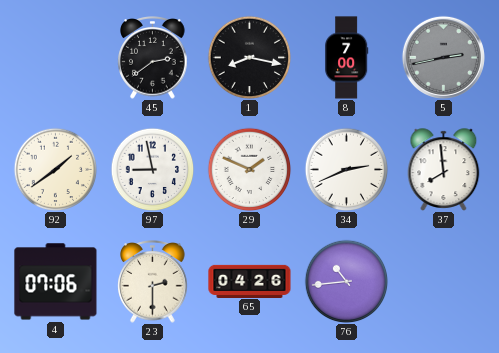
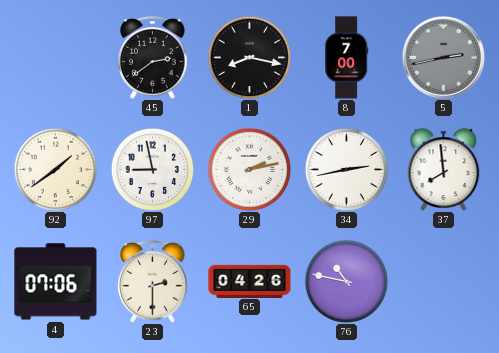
29: 1:49 -> 2:13
34: 2:41 -> 2:43
76: 10:44 -> 10:47
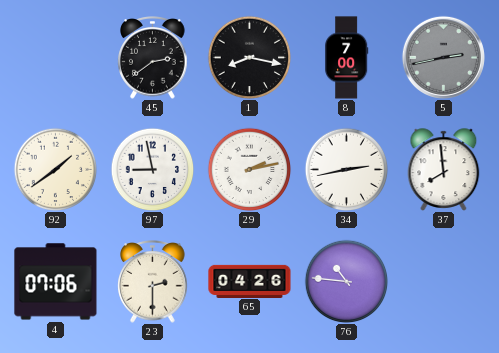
76: 10:47 -> 10:46
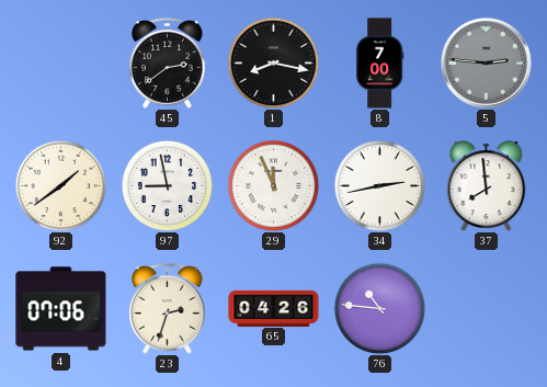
5: 2:43 -> 2:46
29: 2:13 -> 11:56
23: 2:30 -> 2:33
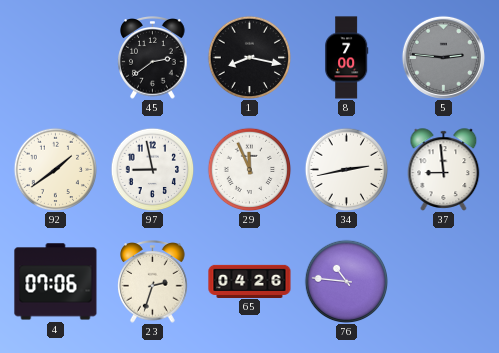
37: 7:59 -> 8:59
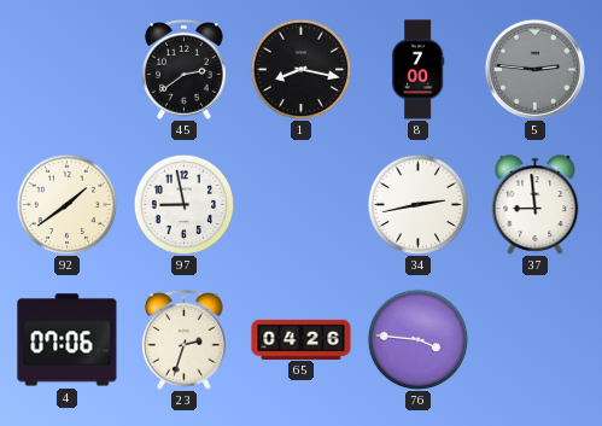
29: 11:56 -> none
76: 10:46 -> 3:46
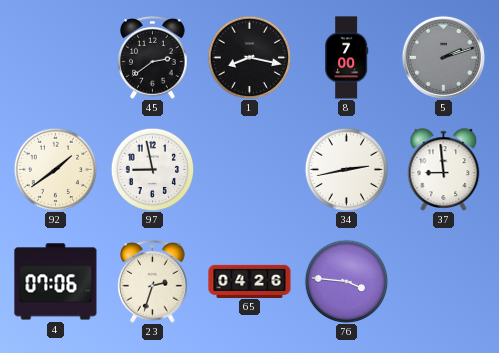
5: 2:46 -> 2:12
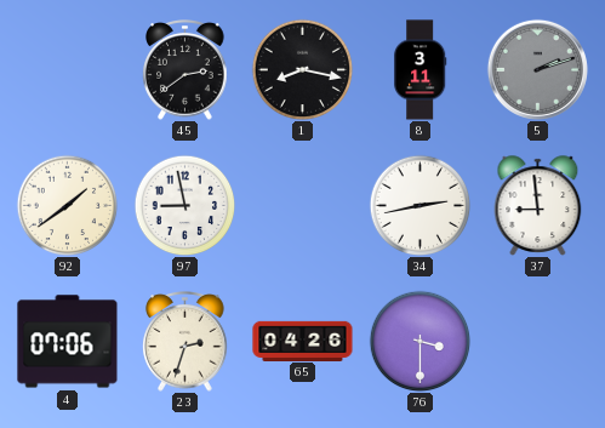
8: 7:00 -> 3:11
76: 3:46 -> 3:30
